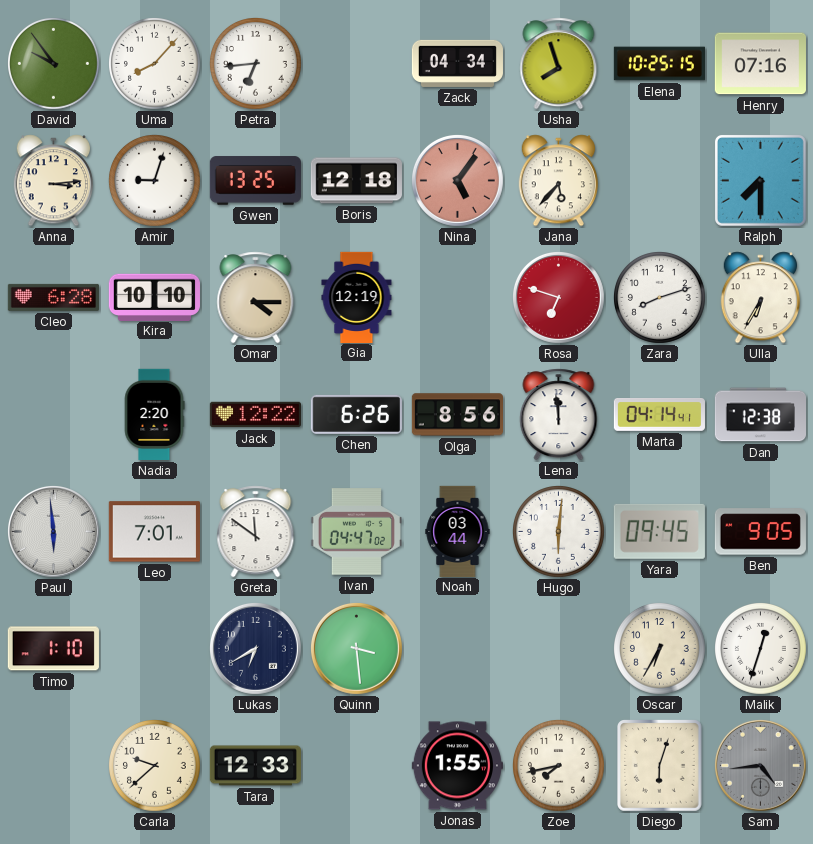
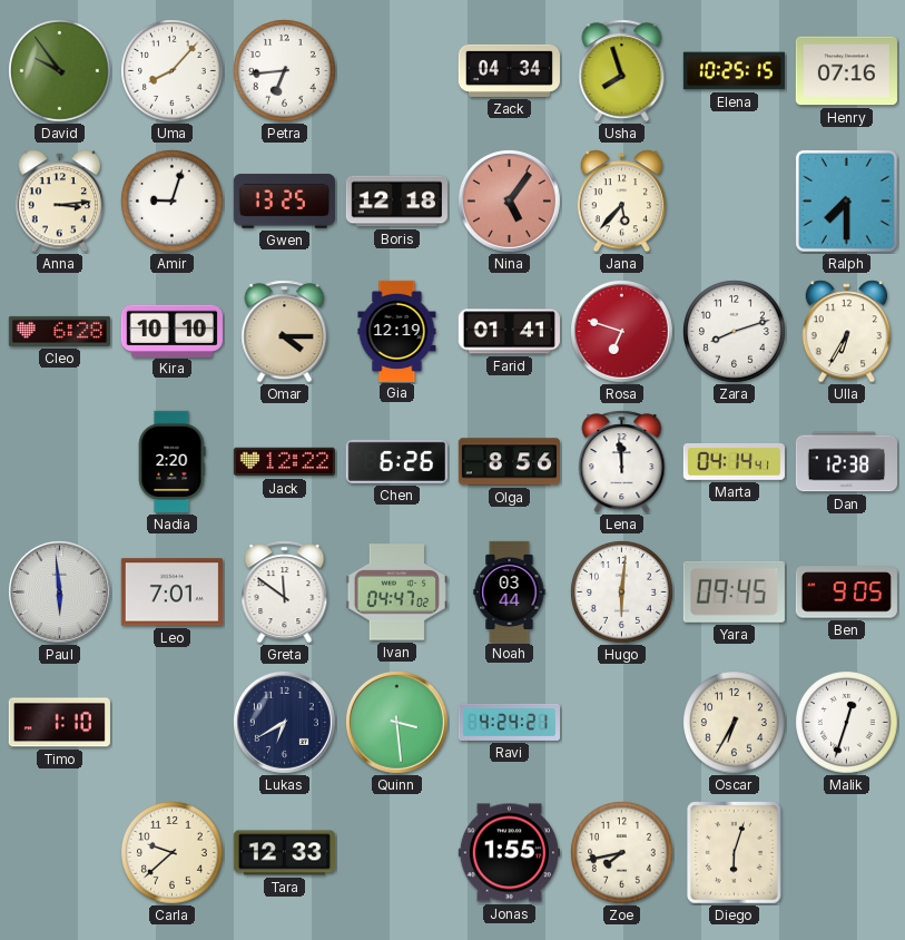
Farid: none -> 01:41
Ravi: none -> 4:24
Sam: 4:44 -> none
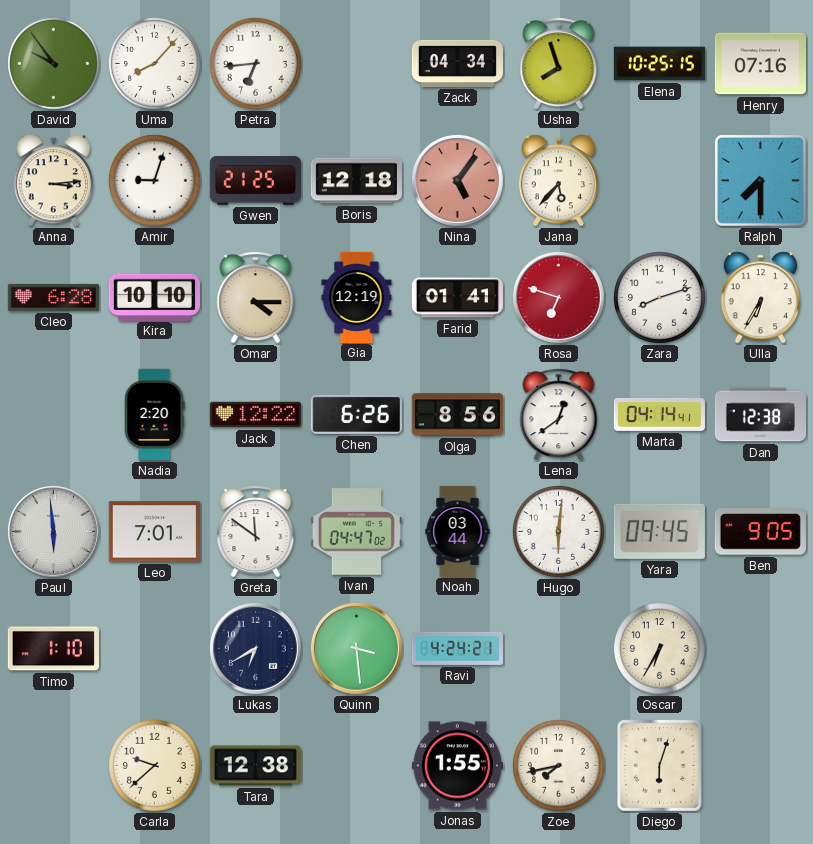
Gwen: 13:25 -> 21:25
Lena: 11:59 -> 12:39
Malik: 12:33 -> none
Tara: 12:33 -> 12:38
